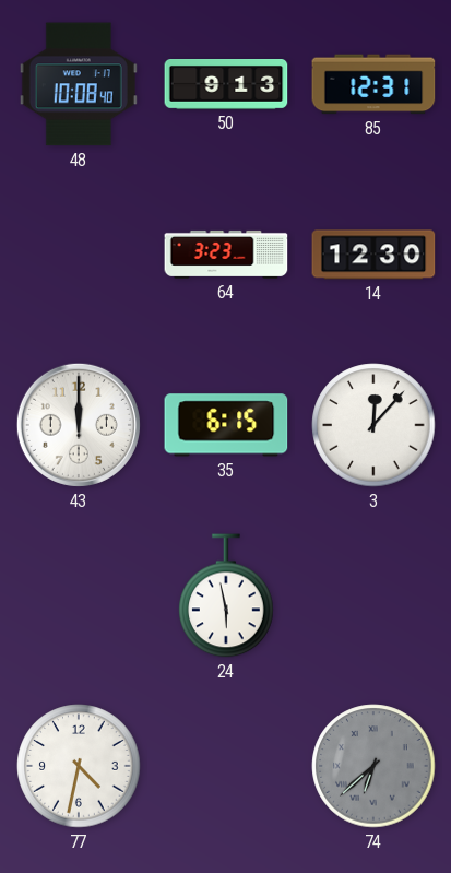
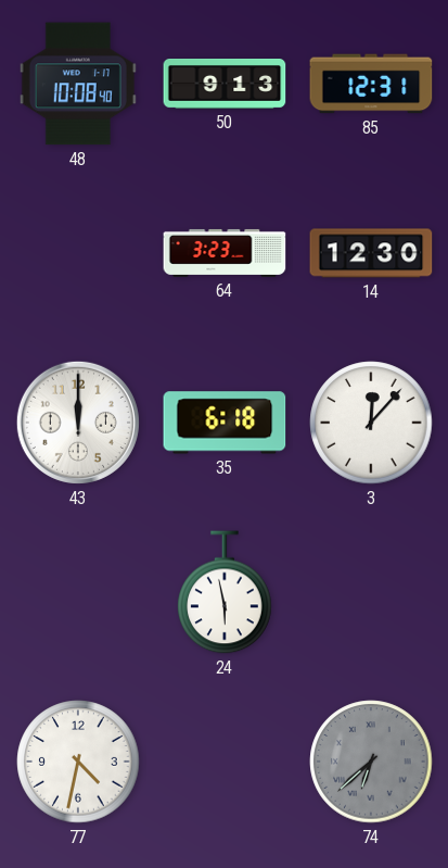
35: 6:15 -> 6:18
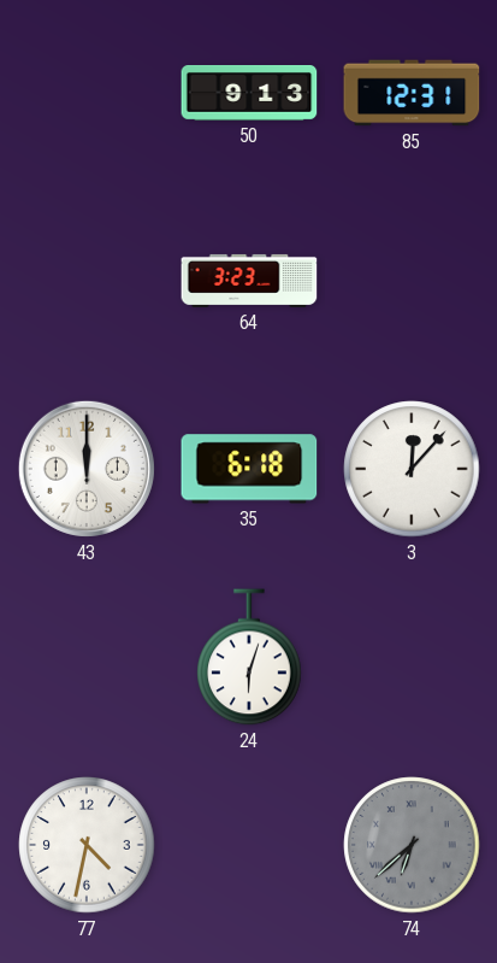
48: 10:08 -> none
14: 12:30 -> none
24: 5:58 -> 6:03
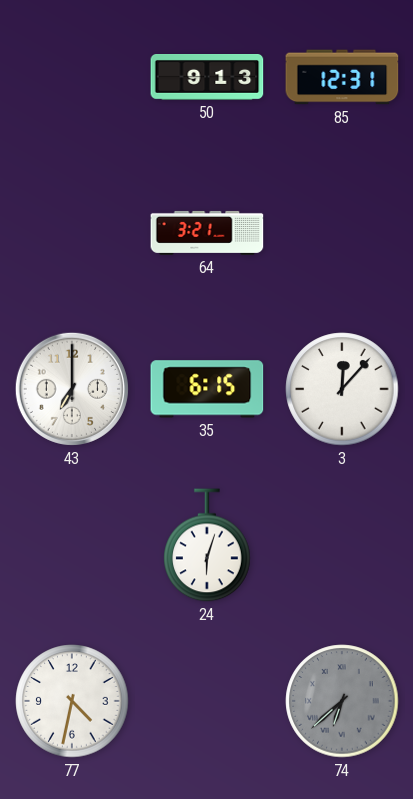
64: 3:23 -> 3:21
43: 12:00 -> 7:00
35: 6:18 -> 6:15
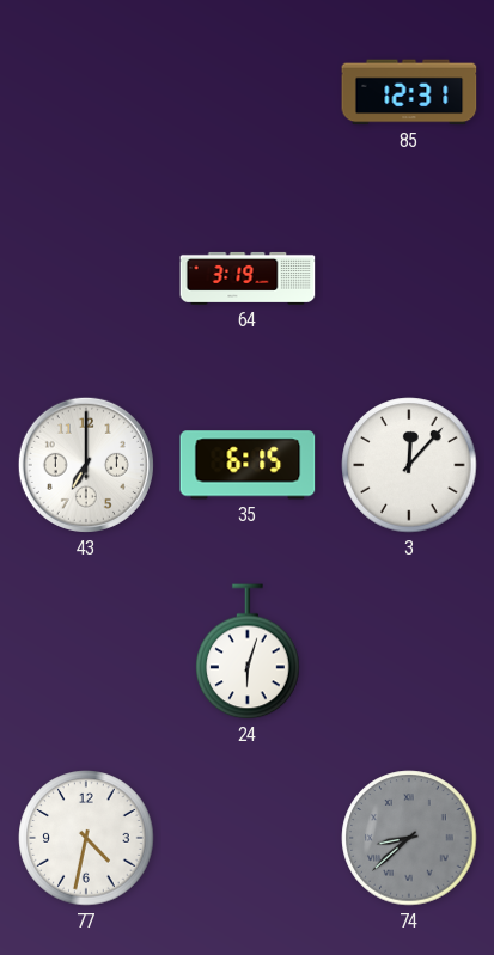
50: 9:13 -> none
64: 3:21 -> 3:19
74: 6:38 -> 8:38
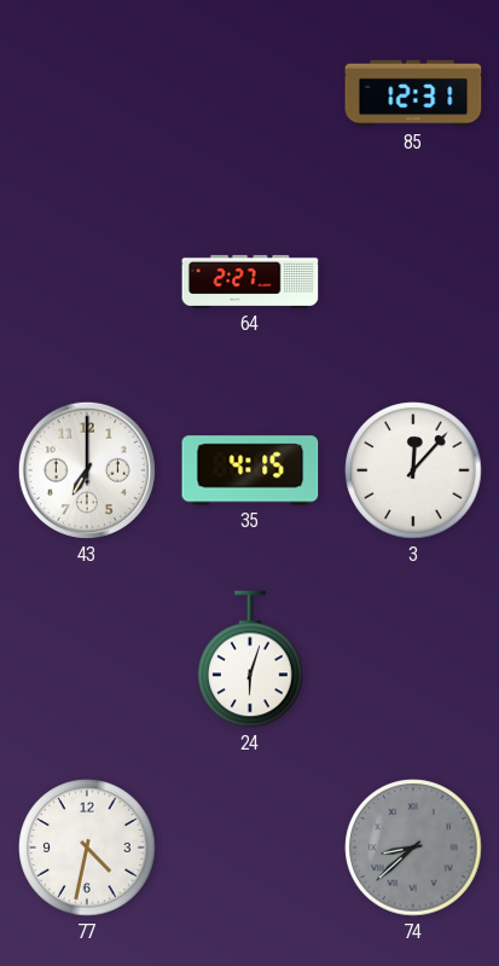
64: 3:19 -> 2:27
35: 6:15 -> 4:15
